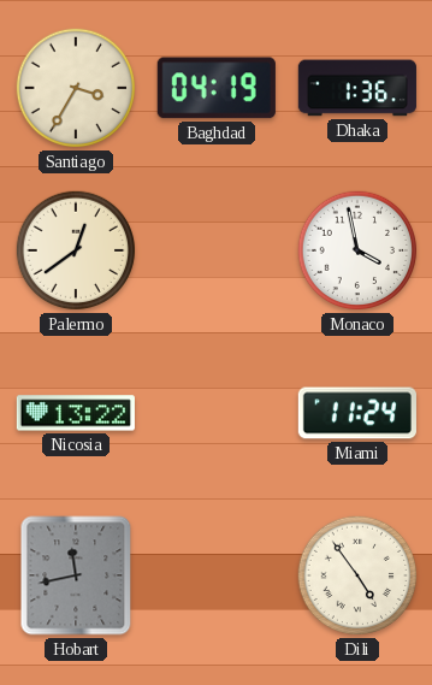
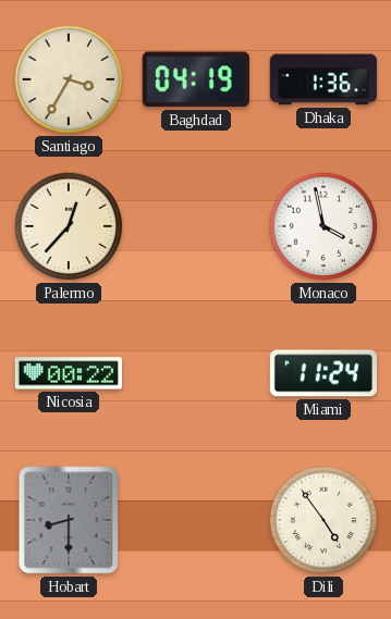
Palermo: 12:39 -> 12:37
Nicosia: 13:22 -> 00:22
Hobart: 11:43 -> 8:30
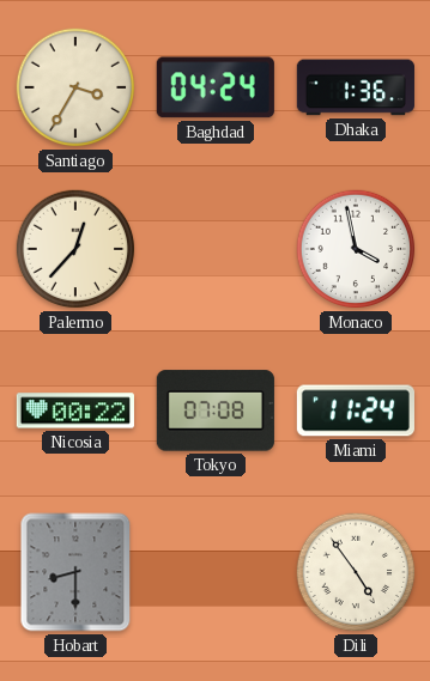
Baghdad: 04:19 -> 04:24
Tokyo: none -> 07:08
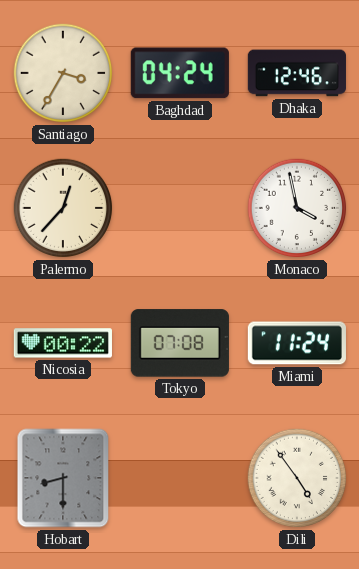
Dhaka: 1:36 -> 12:46
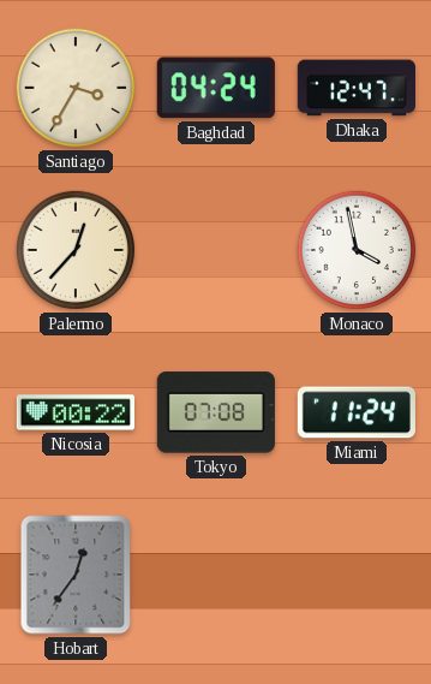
Dhaka: 12:46 -> 12:47
Hobart: 8:30 -> 12:36
Dili: 4:54 -> none
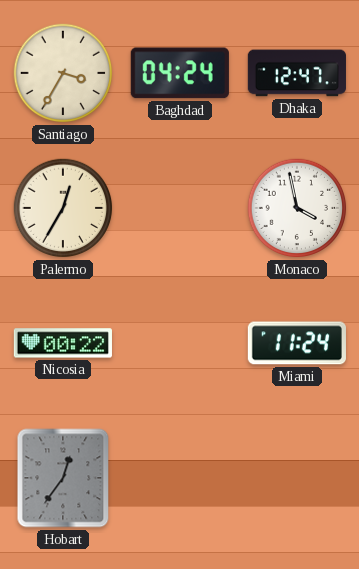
Palermo: 12:37 -> 12:35
Tokyo: 07:08 -> none
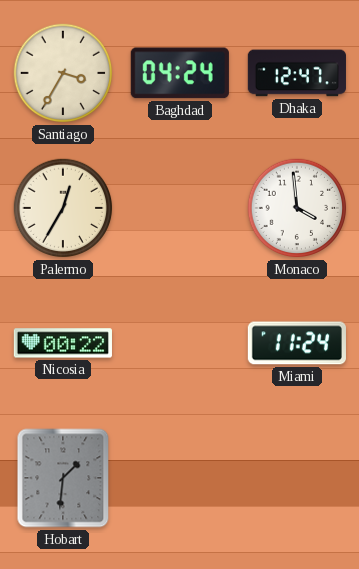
Monaco: 3:58 -> 3:59
Hobart: 12:36 -> 1:31
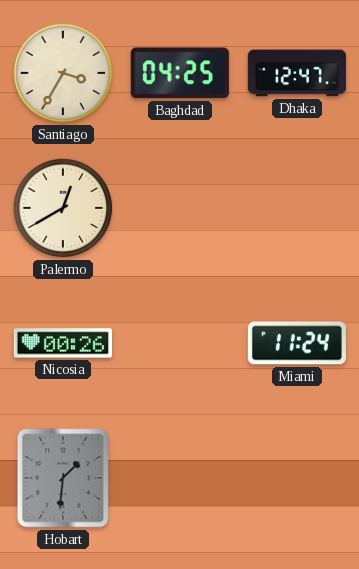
Baghdad: 04:24 -> 04:25
Palermo: 12:35 -> 12:40
Monaco: 3:59 -> none
Nicosia: 00:22 -> 00:26
